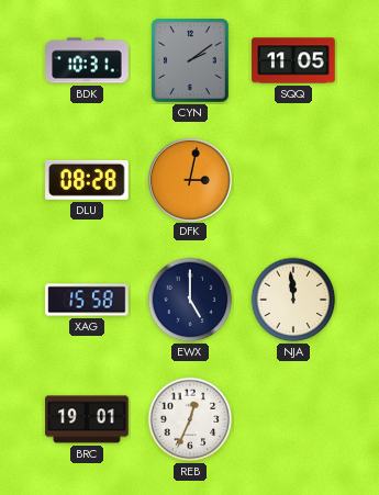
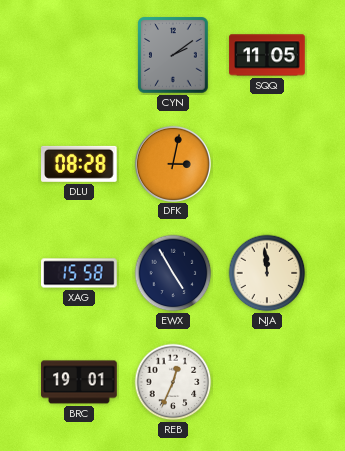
BDK: 10:31 -> none
EWX: 5:00 -> 4:55
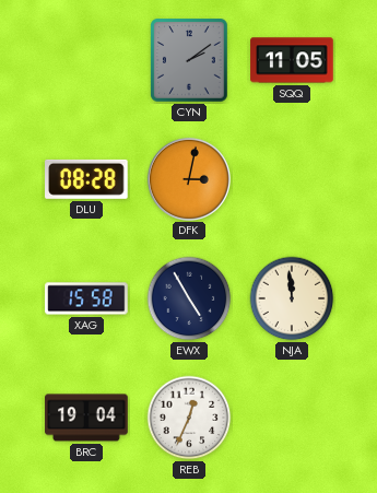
BRC: 19:01 -> 19:04
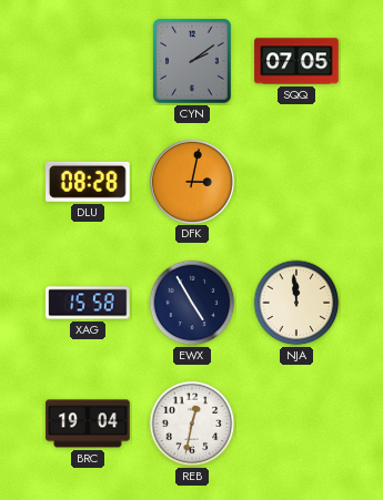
SQQ: 11:05 -> 07:05
REB: 12:34 -> 12:32
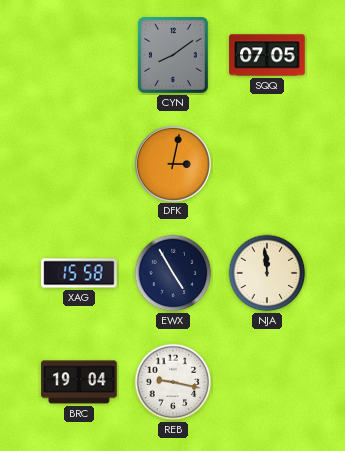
CYN: 2:09 -> 8:09
DLU: 08:28 -> none
REB: 12:32 -> 9:17
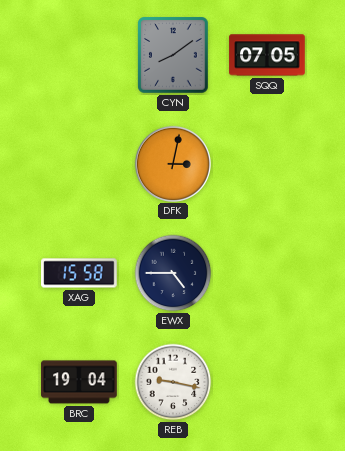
EWX: 4:55 -> 4:45
NJA: 11:59 -> none
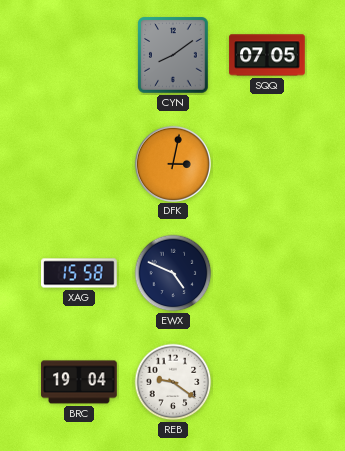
EWX: 4:45 -> 4:49
REB: 9:17 -> 9:21
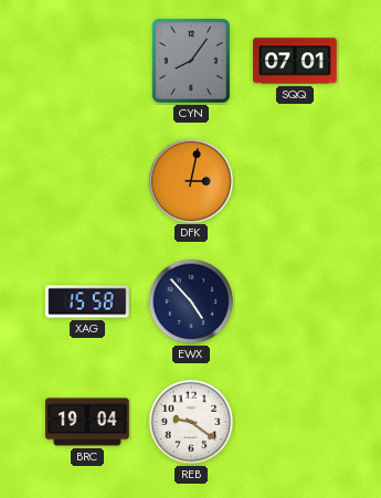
CYN: 8:09 -> 8:06
SQQ: 07:05 -> 07:01
EWX: 4:49 -> 4:53
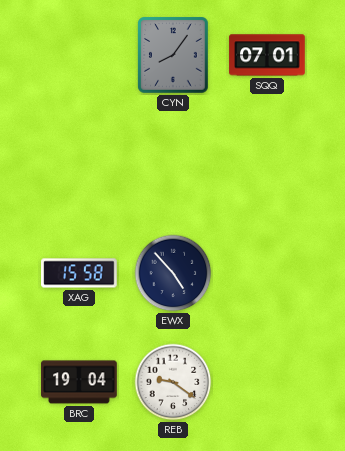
DFK: 3:02 -> none
